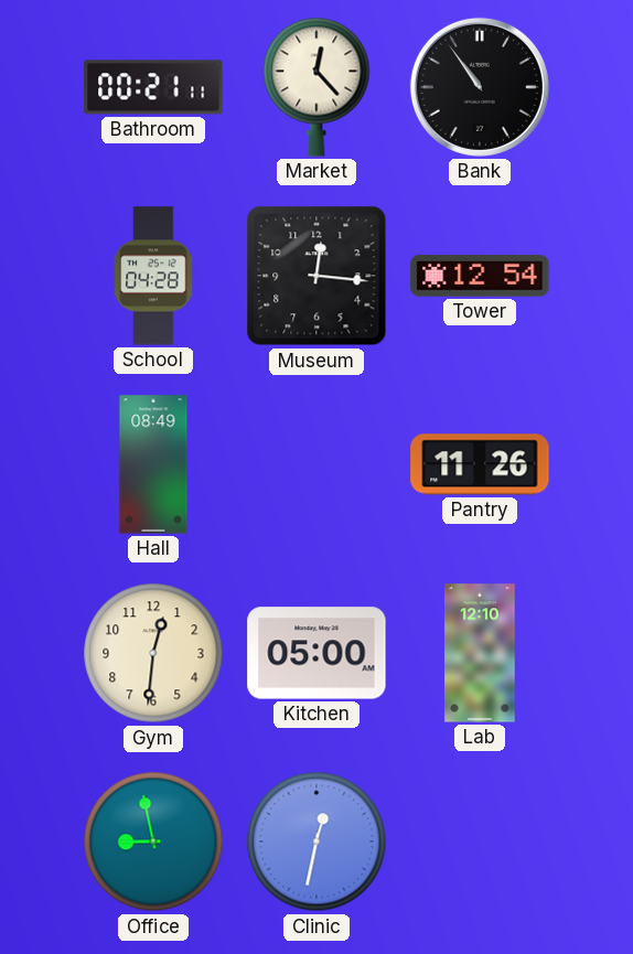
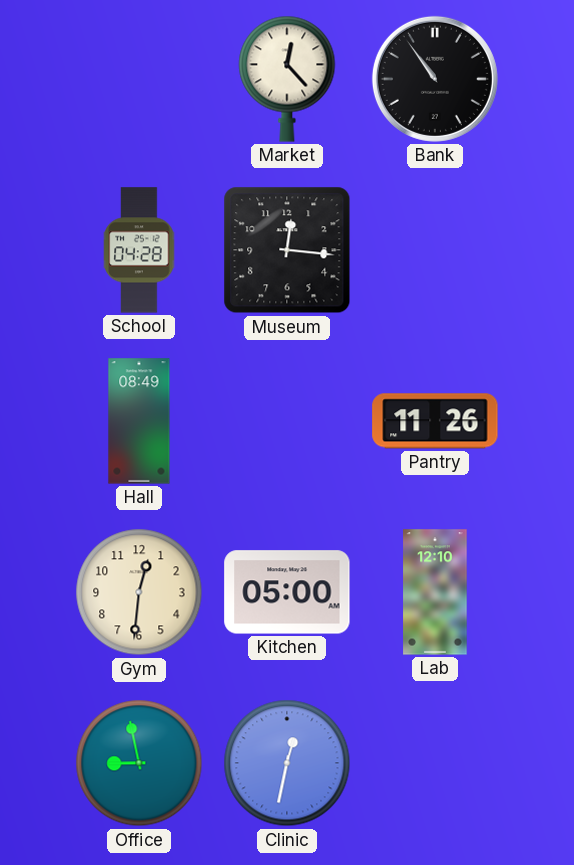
Bathroom: 00:21 -> none
Tower: 12:54 -> none
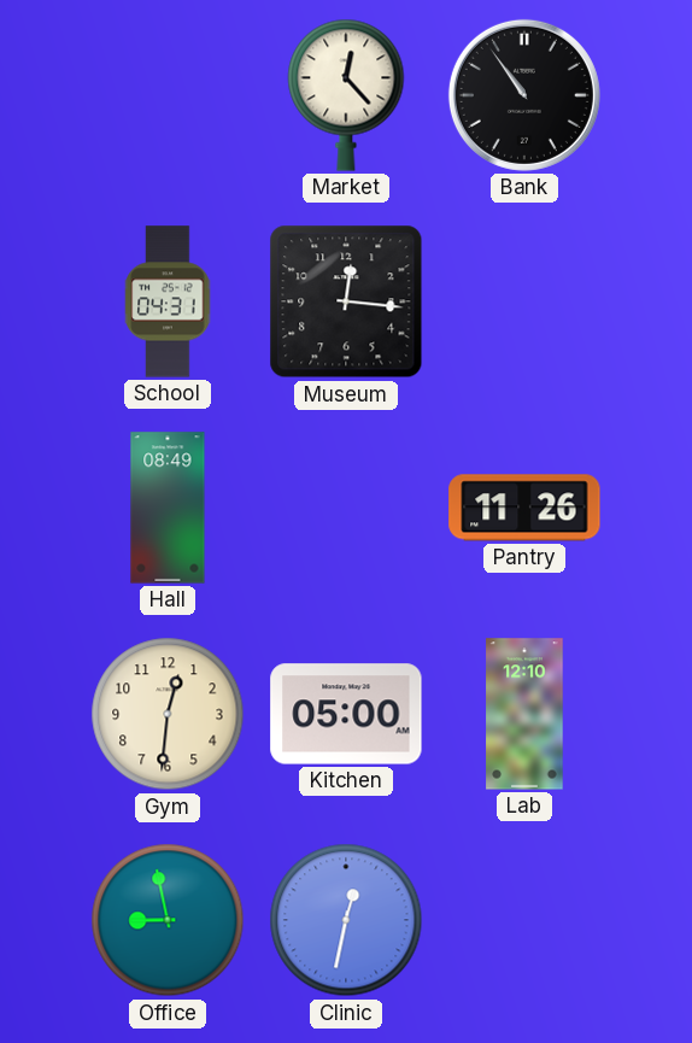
School: 04:28 -> 04:31
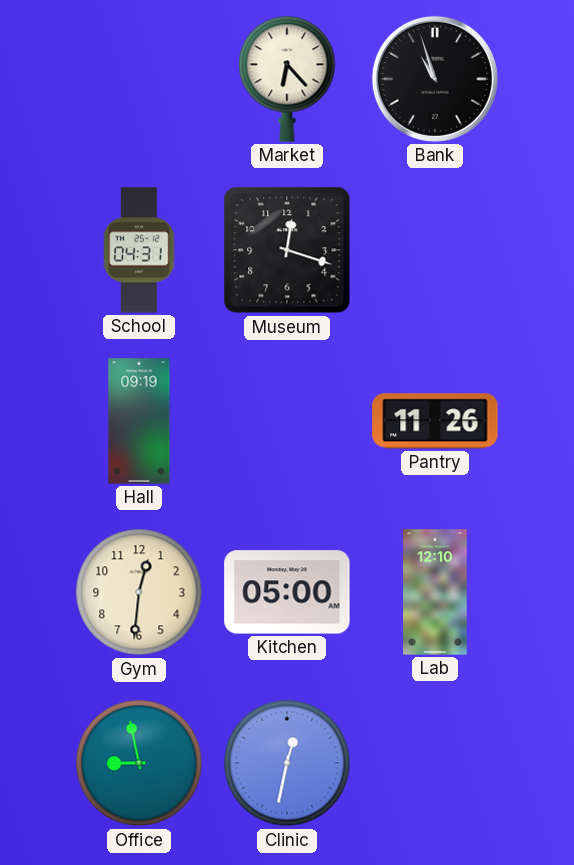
Market: 12:23 -> 6:23
Bank: 10:54 -> 10:57
Museum: 12:16 -> 12:18
Hall: 08:49 -> 09:19
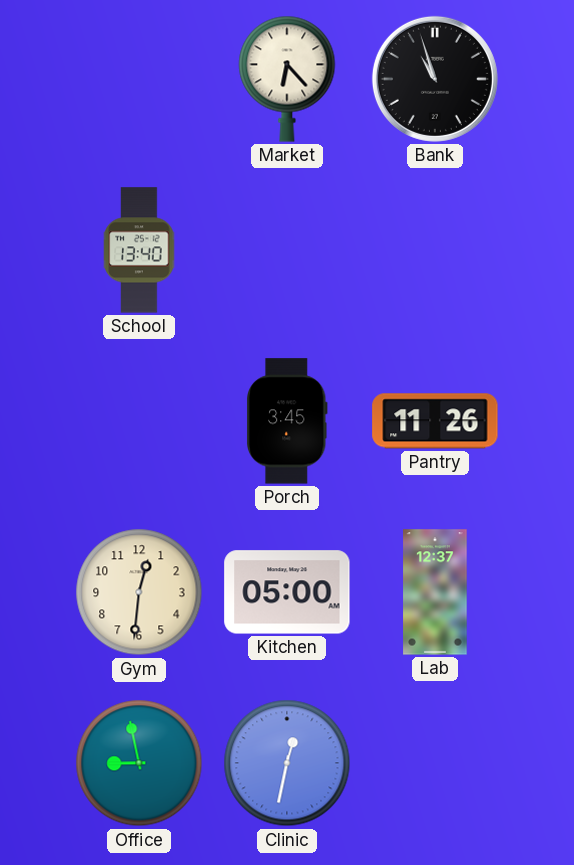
School: 04:31 -> 13:40
Museum: 12:18 -> none
Hall: 09:19 -> none
Porch: none -> 3:45
Lab: 12:10 -> 12:37
